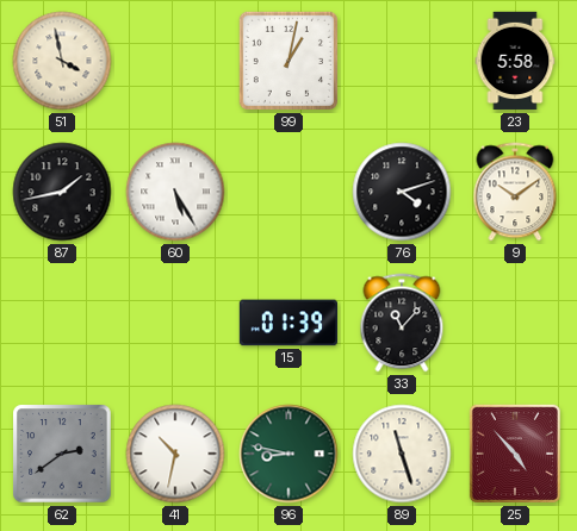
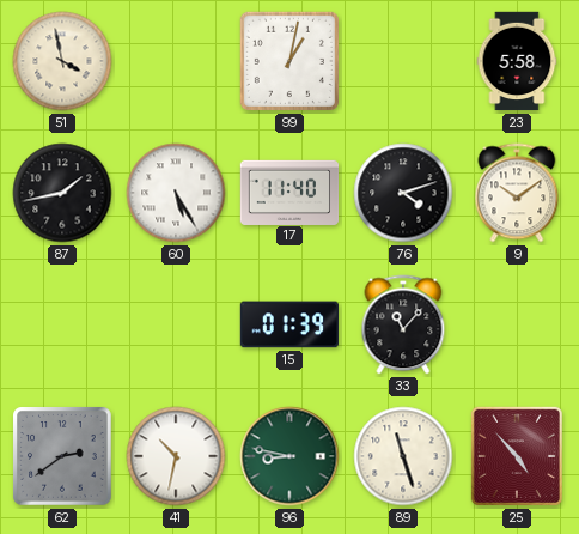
17: none -> 11:40
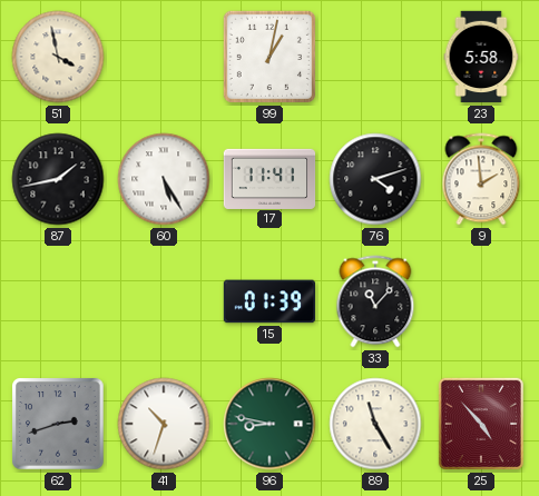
17: 11:40 -> 11:41
9: 10:09 -> 1:59
62: 2:39 -> 2:42
41: 10:32 -> 10:33
89: 11:27 -> 11:25
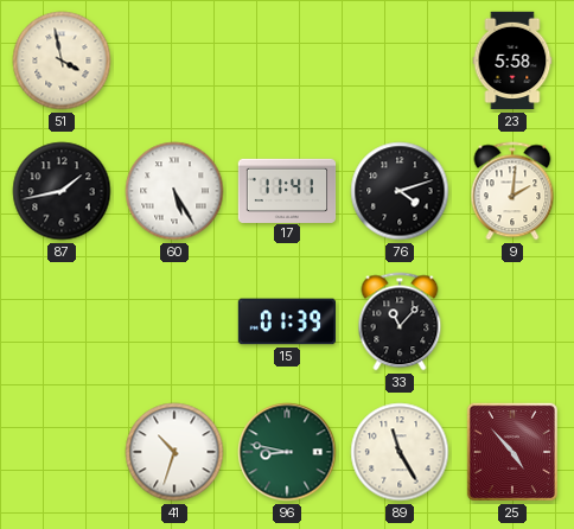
99: 1:02 -> none
9: 1:59 -> 2:01
62: 2:42 -> none
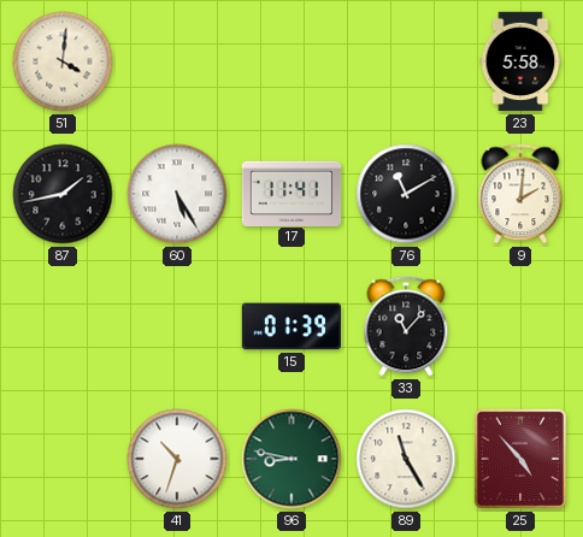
51: 3:58 -> 4:01
76: 4:12 -> 11:10
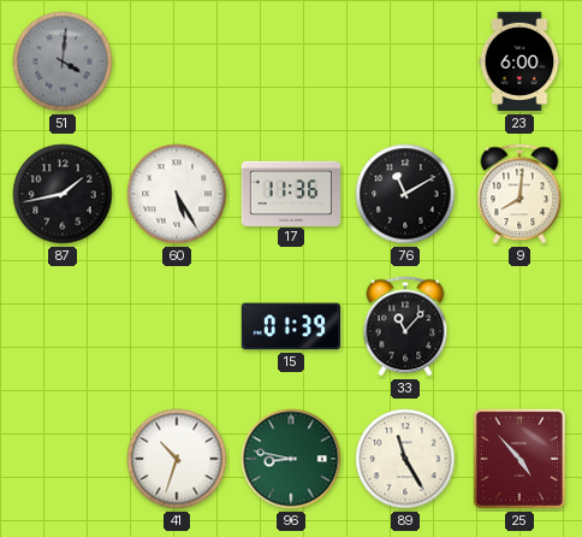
51 dial: cream -> grey
23: 5:58 -> 6:00
17: 11:41 -> 11:36
9: 2:01 -> 8:01
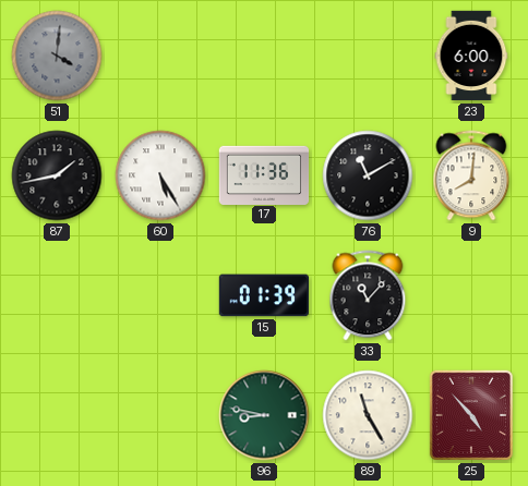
41: 10:33 -> none
